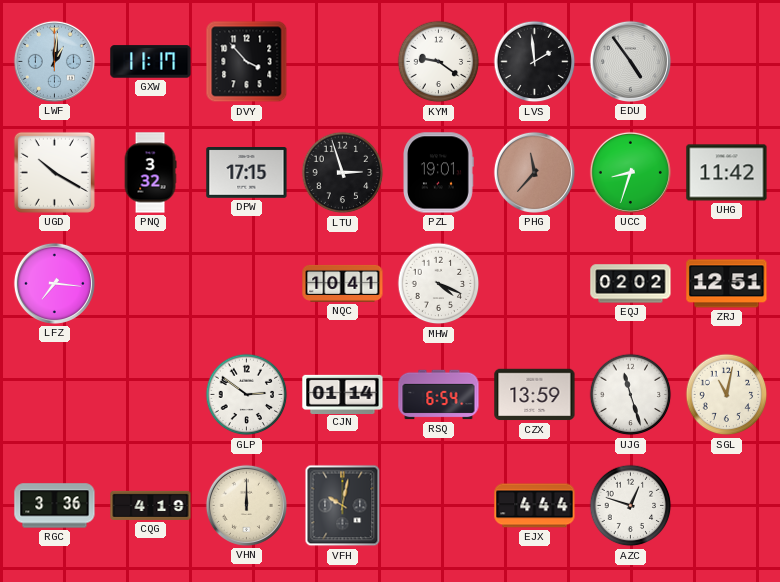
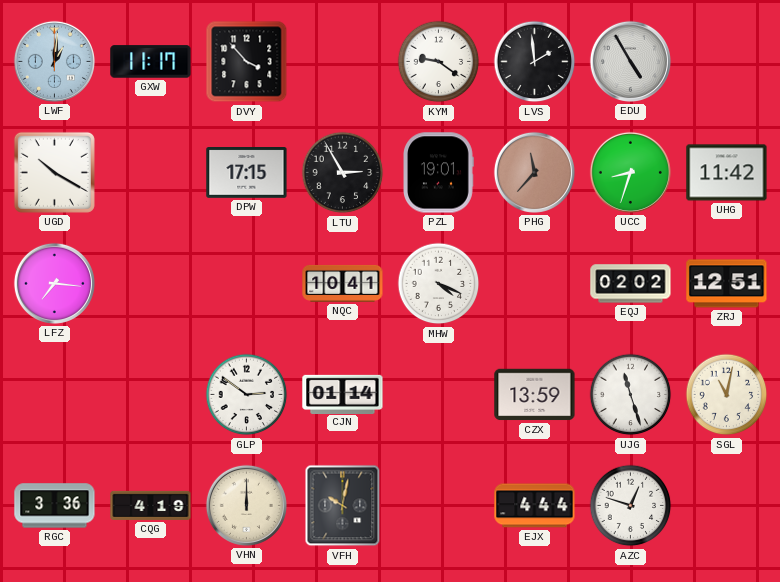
EDU: 4:54 -> 4:55
PNQ: 3:32 -> none
LTU: 2:57 -> 2:55
RSQ: 6:54 -> none
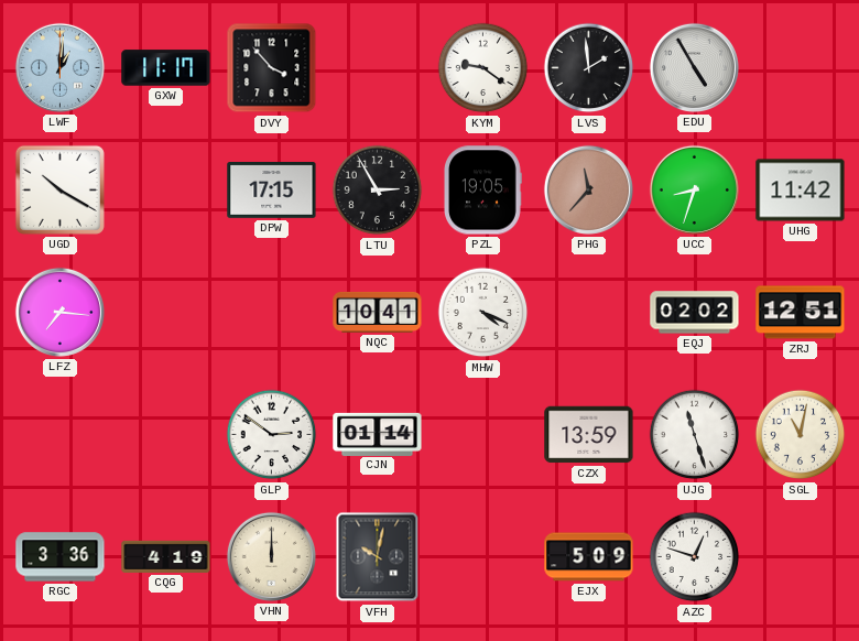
PZL: 19:01 -> 19:05
EJX: 4:44 -> 5:09
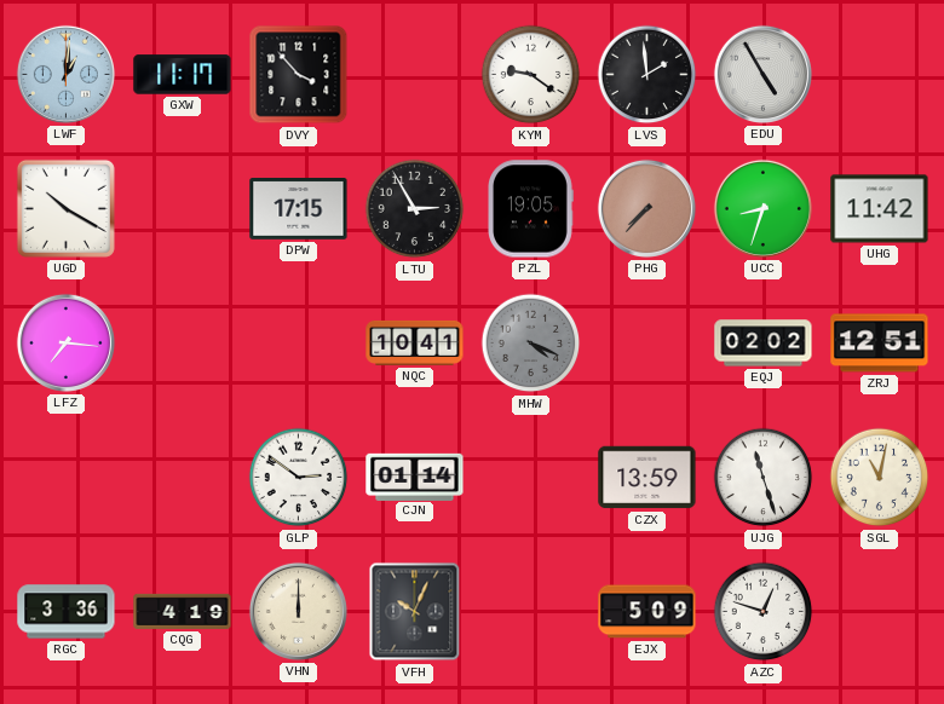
PHG: 11:37 -> 7:37
MHW dial: white -> grey
VFH: 10:02 -> 10:04
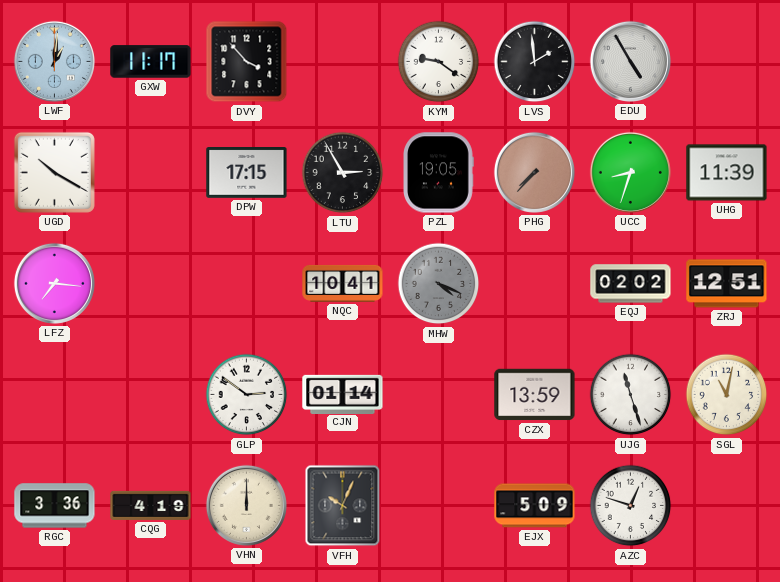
UHG: 11:42 -> 11:39
